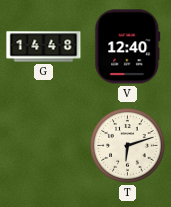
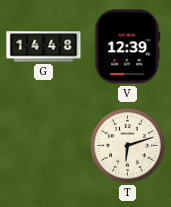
V: 12:40 -> 12:39
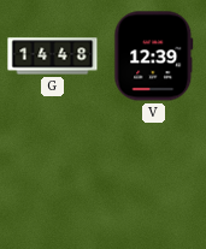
T: 6:12 -> none
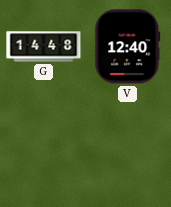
V: 12:39 -> 12:40
